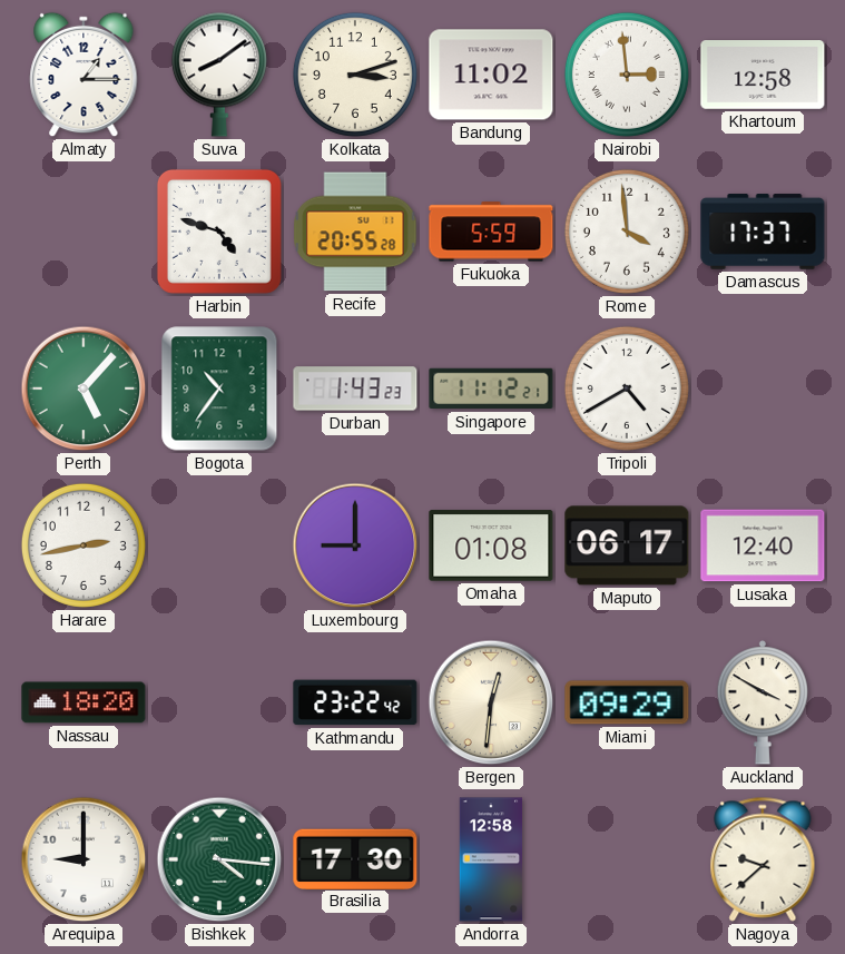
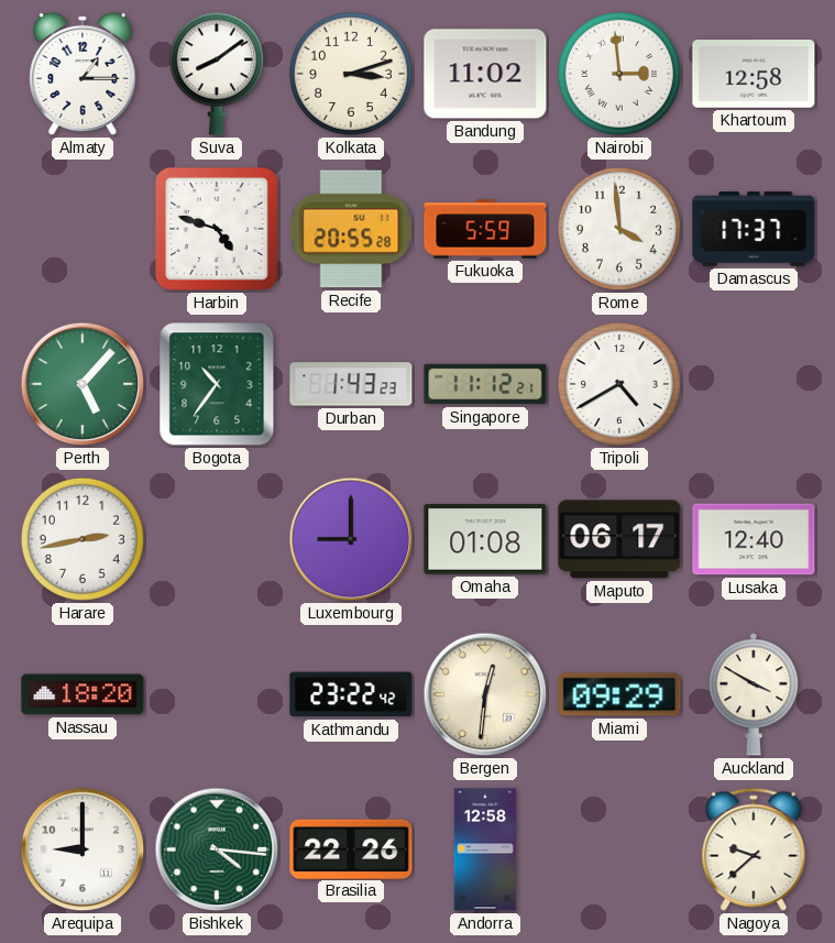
Brasilia: 17:30 -> 22:26
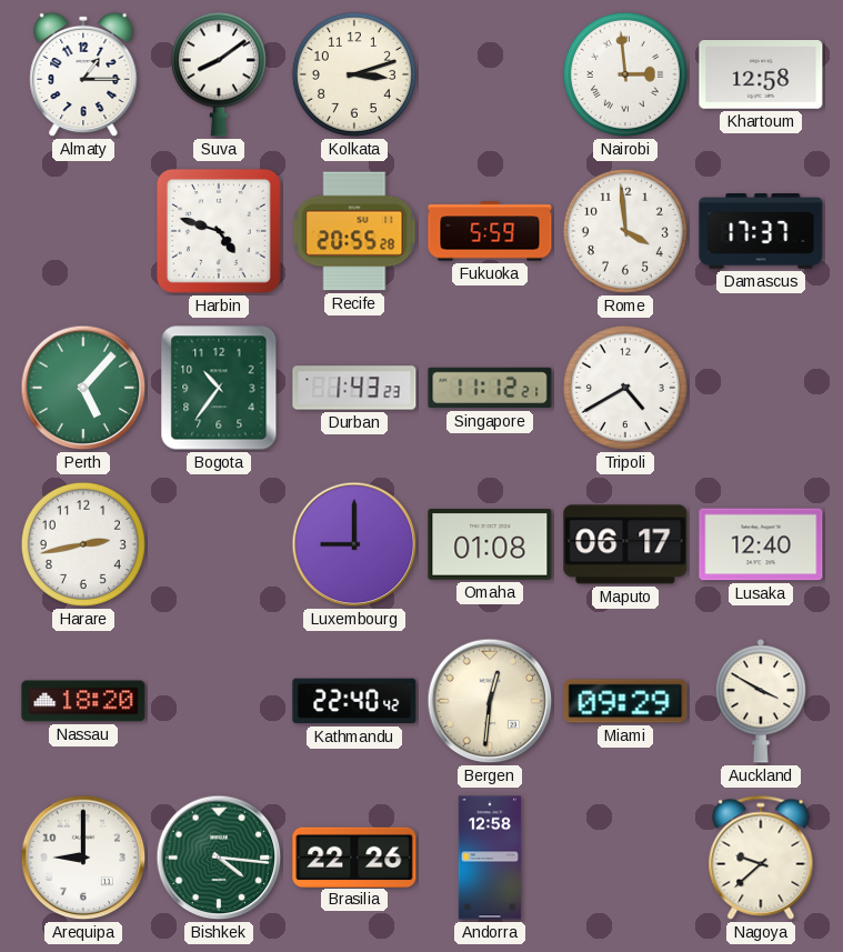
Bandung: 11:02 -> none
Kathmandu: 23:22 -> 22:40
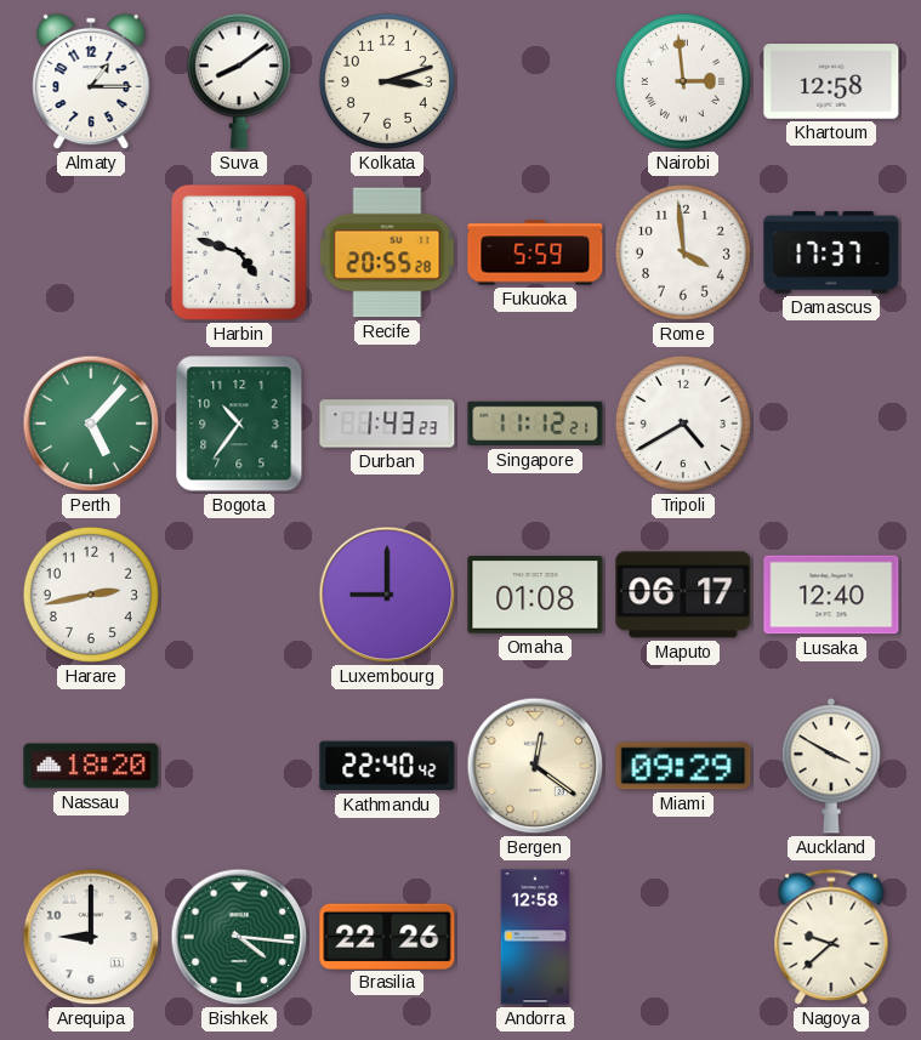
Bergen: 12:31 -> 12:21
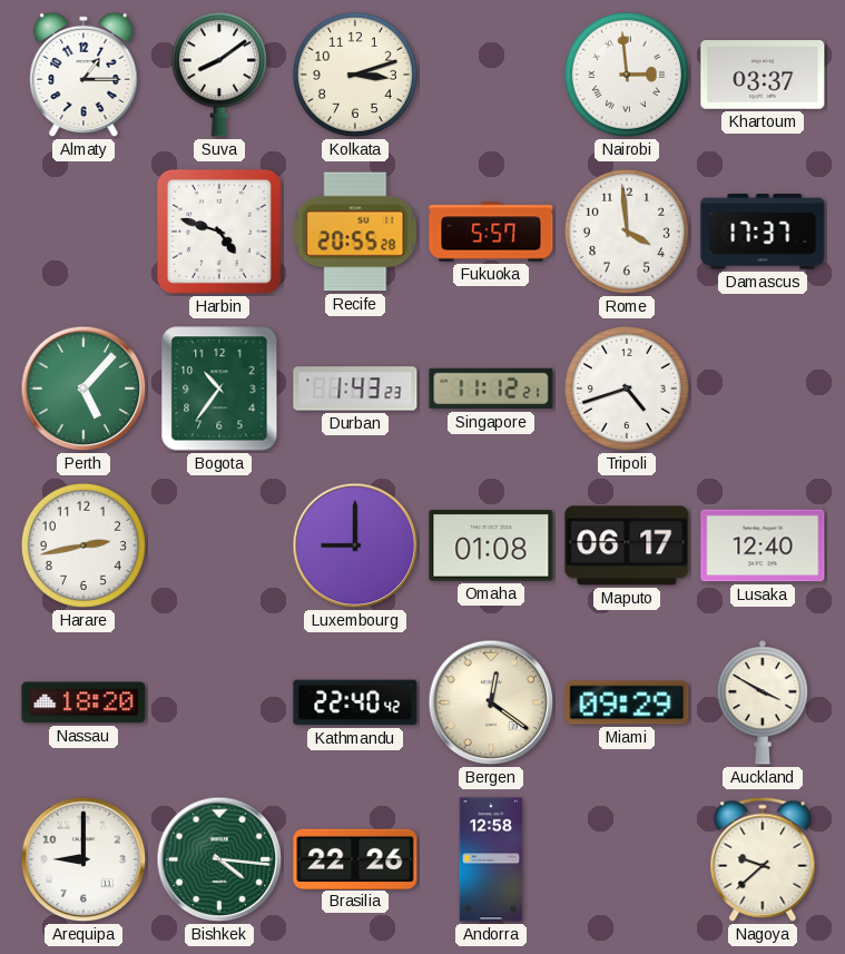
Khartoum: 12:58 -> 03:37
Fukuoka: 5:59 -> 5:57
Tripoli: 4:40 -> 4:42
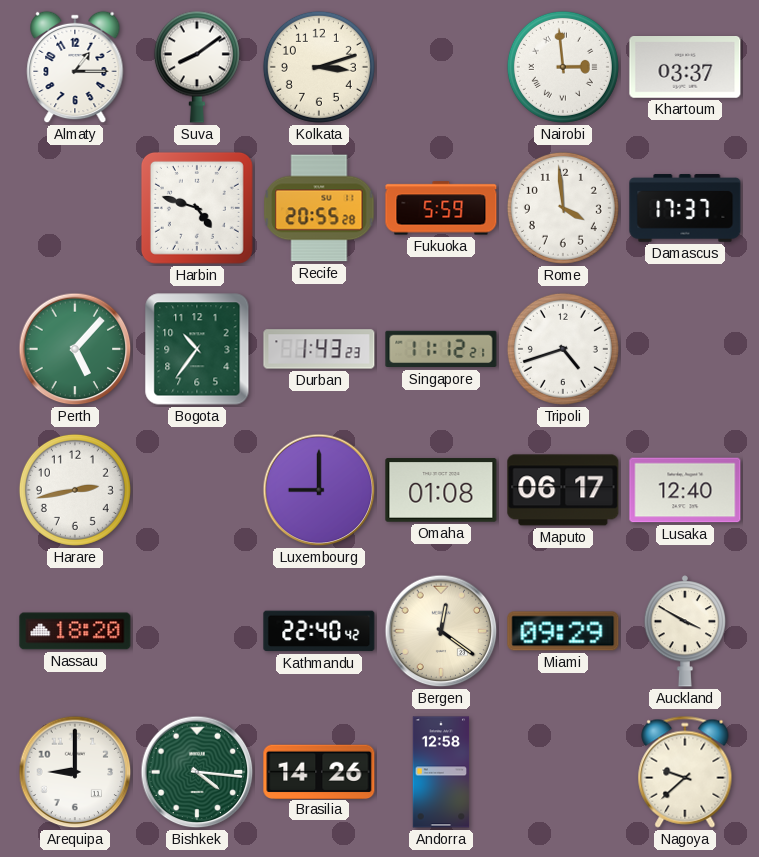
Fukuoka: 5:57 -> 5:59
Brasilia: 22:26 -> 14:26
